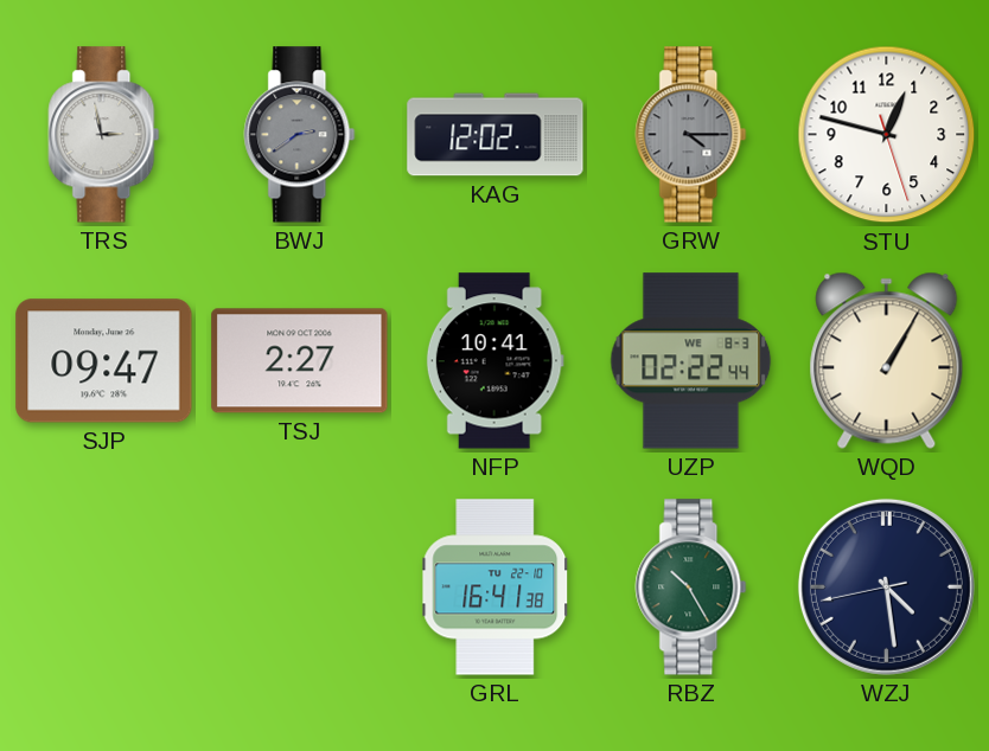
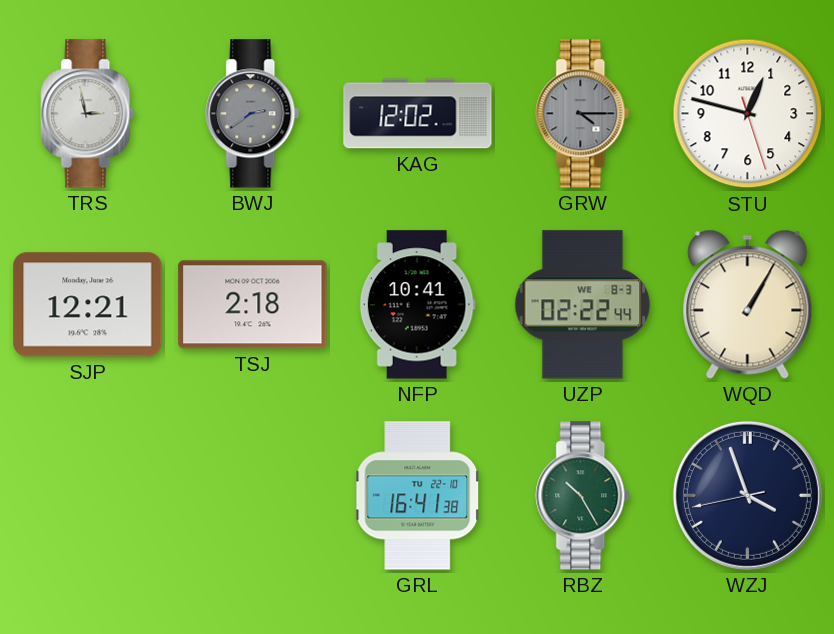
SJP: 09:47 -> 12:21
TSJ: 2:27 -> 2:18
WZJ: 4:28 -> 3:56
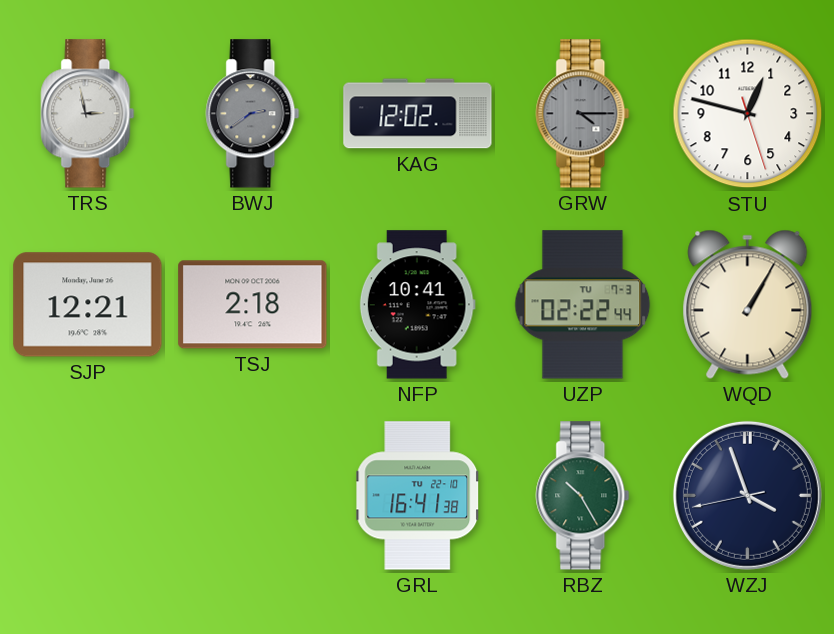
UZP date: WE 8-3 -> TU 7-3
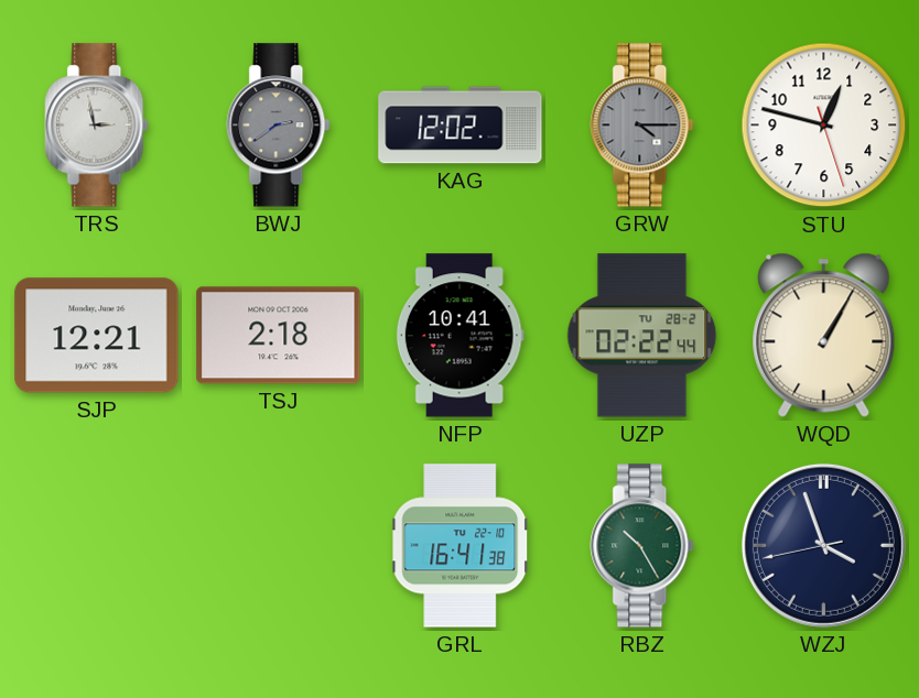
UZP date: TU 7-3 -> TU 28-2
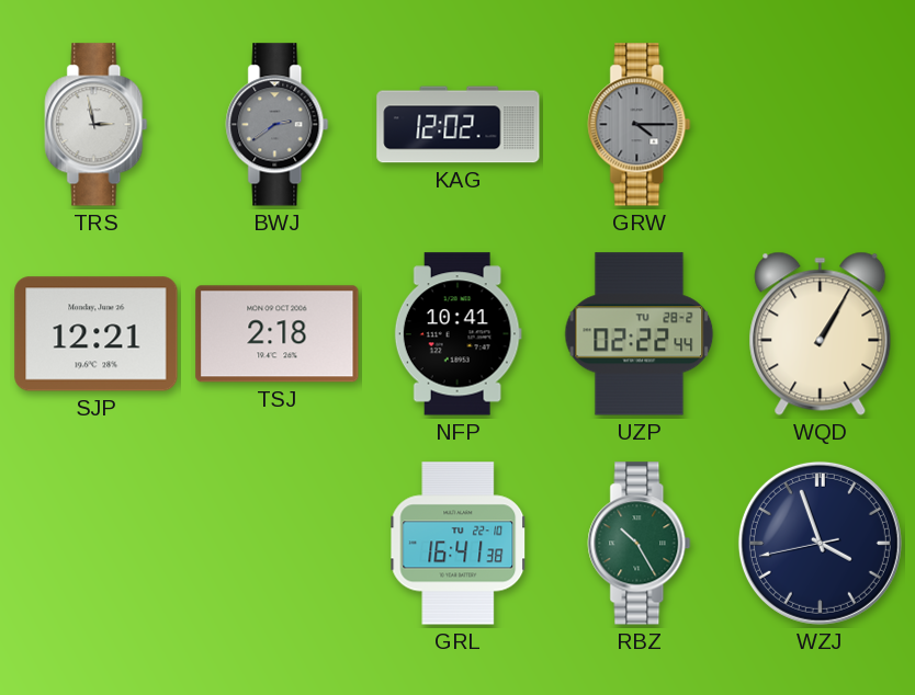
STU: 12:47 -> none
